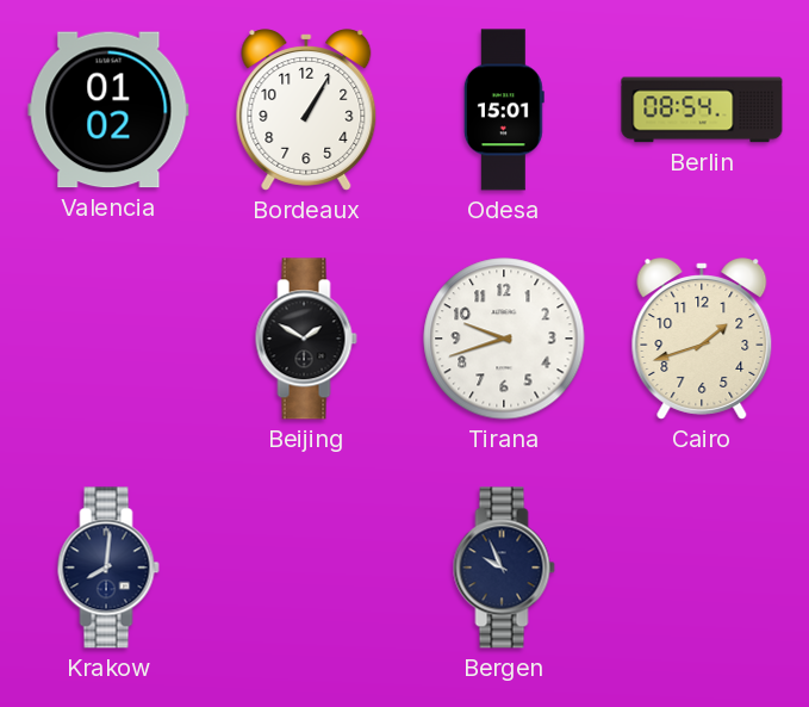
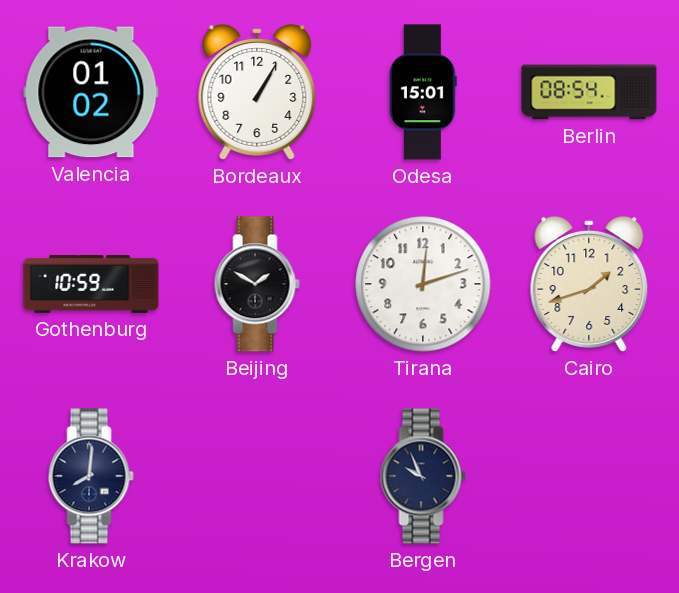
Gothenburg: none -> 10:59
Tirana: 9:42 -> 12:12
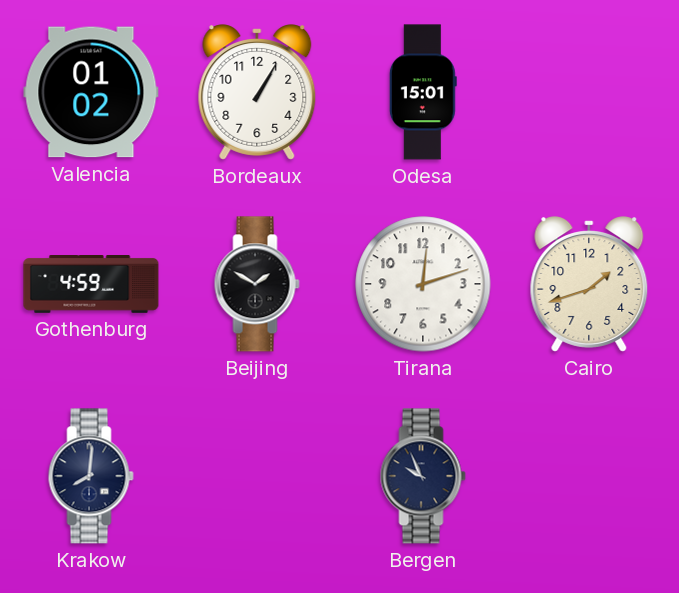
Berlin: 08:54 -> none
Gothenburg: 10:59 -> 4:59
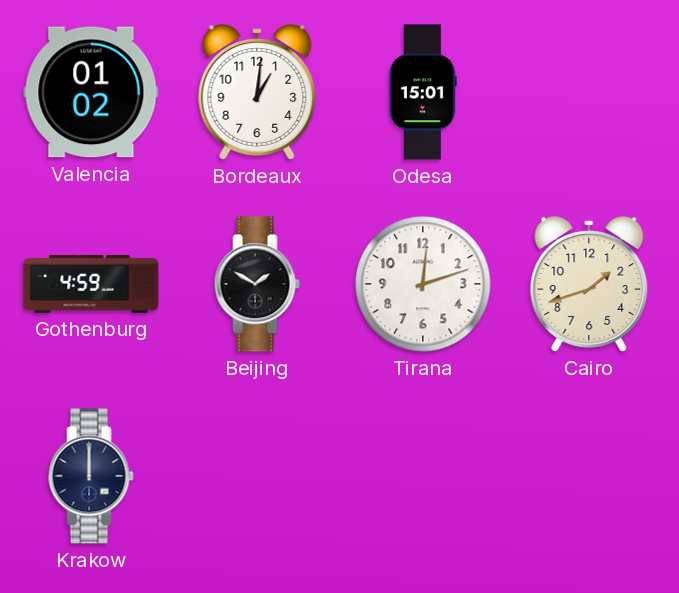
Bordeaux: 1:05 -> 1:01
Krakow: 8:01 -> 12:00
Bergen: 9:56 -> none
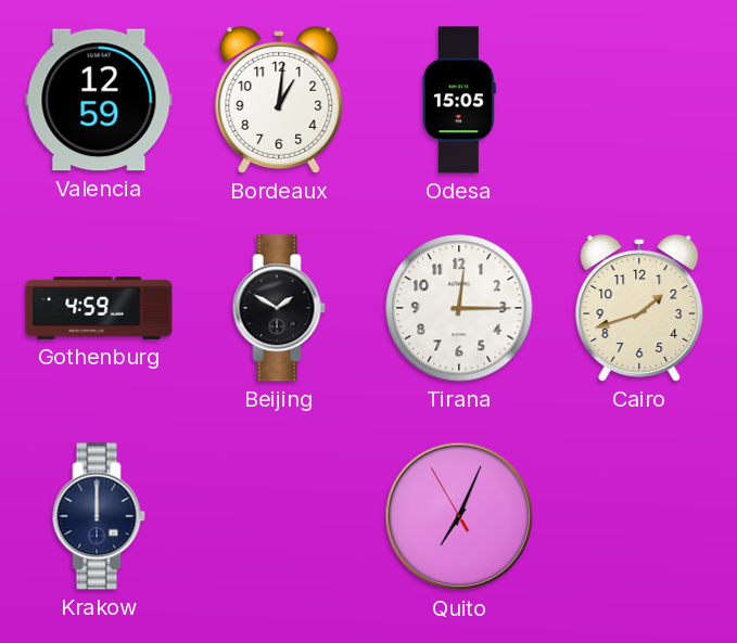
Valencia: 01:02 -> 12:59
Odesa: 15:01 -> 15:05
Tirana: 12:12 -> 12:15
Quito: none -> 7:03
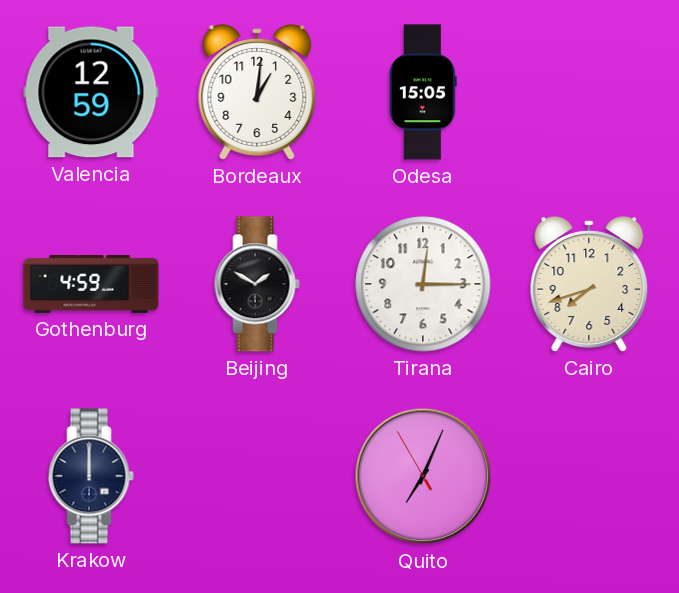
Cairo: 1:42 -> 7:42
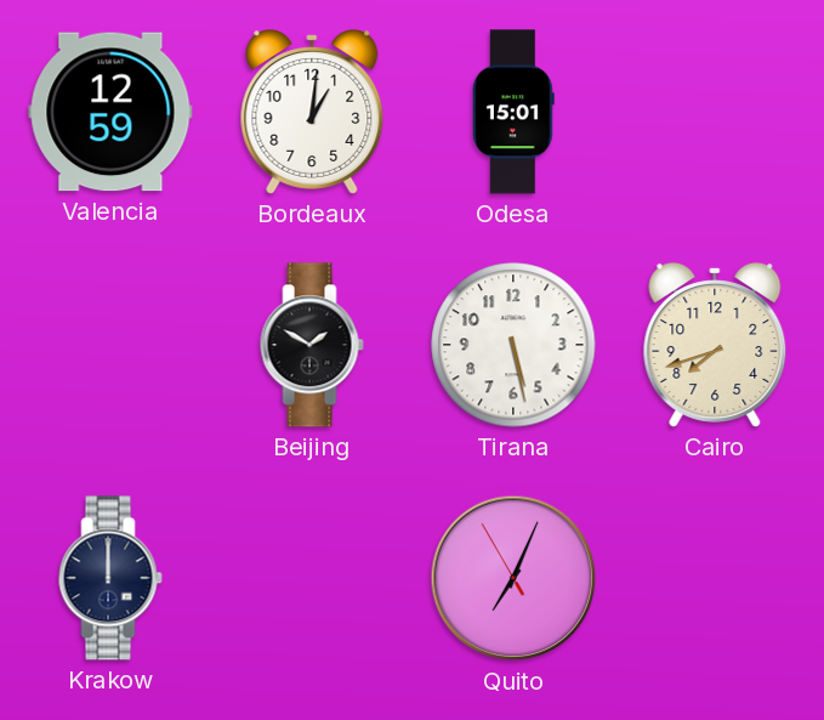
Odesa: 15:05 -> 15:01
Gothenburg: 4:59 -> none
Tirana: 12:15 -> 5:28
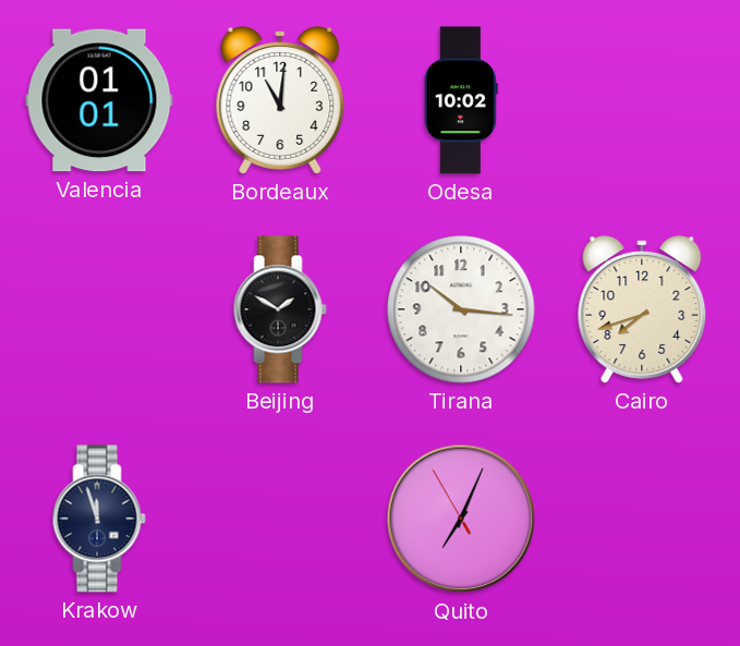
Valencia: 12:59 -> 01:01
Bordeaux: 1:01 -> 11:01
Odesa: 15:01 -> 10:02
Tirana: 5:28 -> 10:16
Krakow: 12:00 -> 11:57
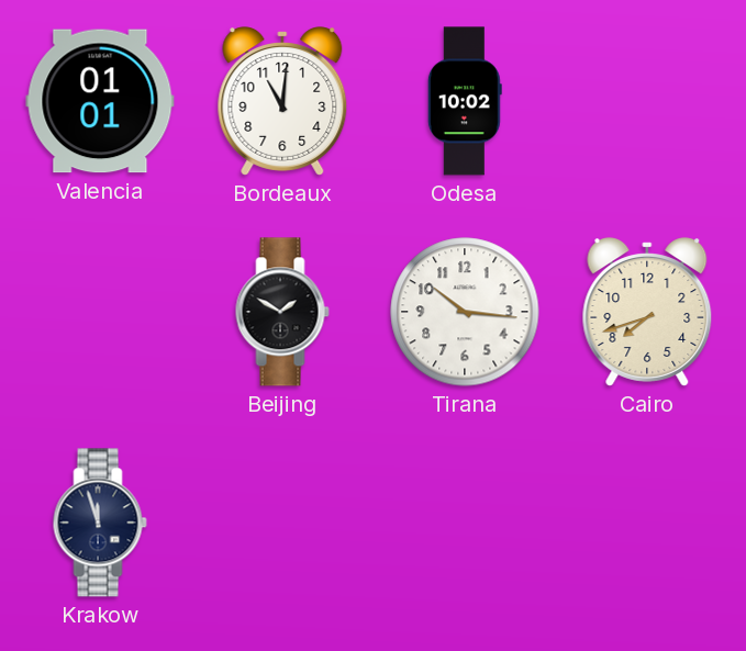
Quito: 7:03 -> none
